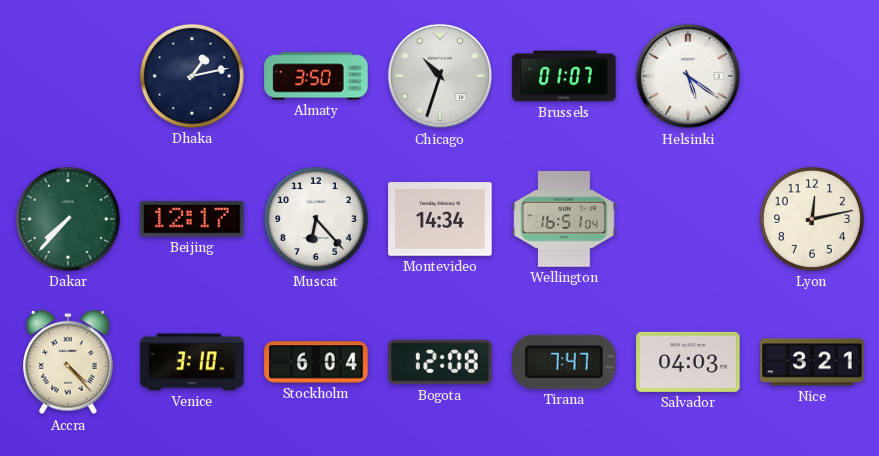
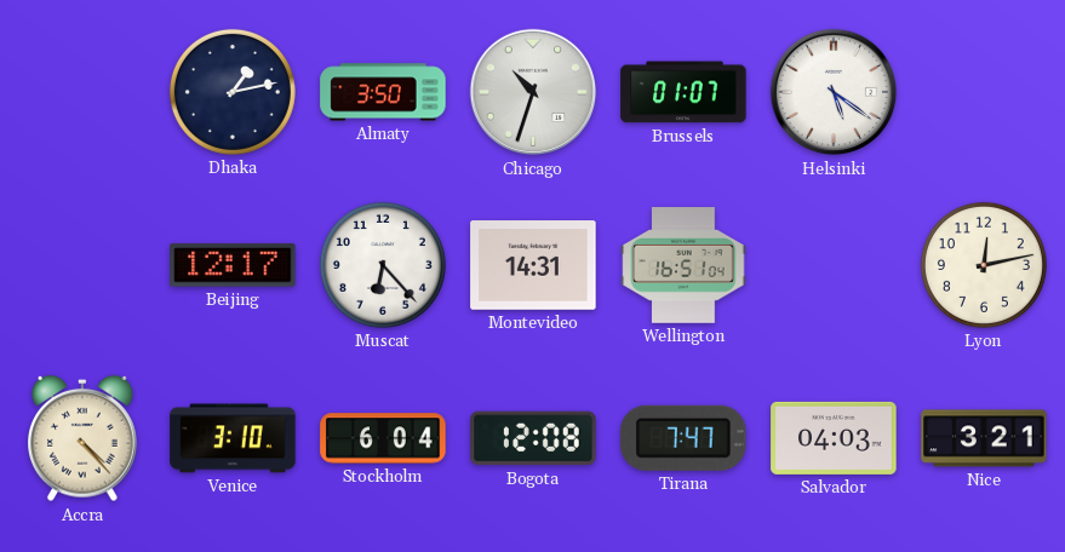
Dakar: 7:37 -> none
Montevideo: 14:34 -> 14:31
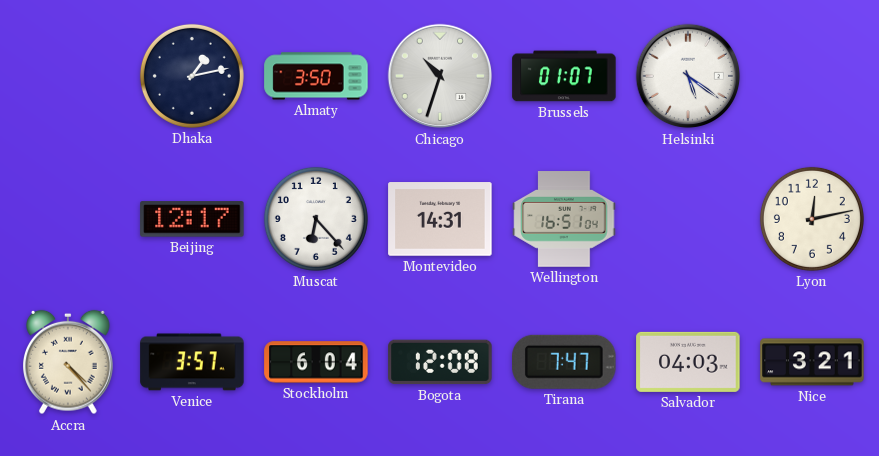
Venice: 3:10 -> 3:57
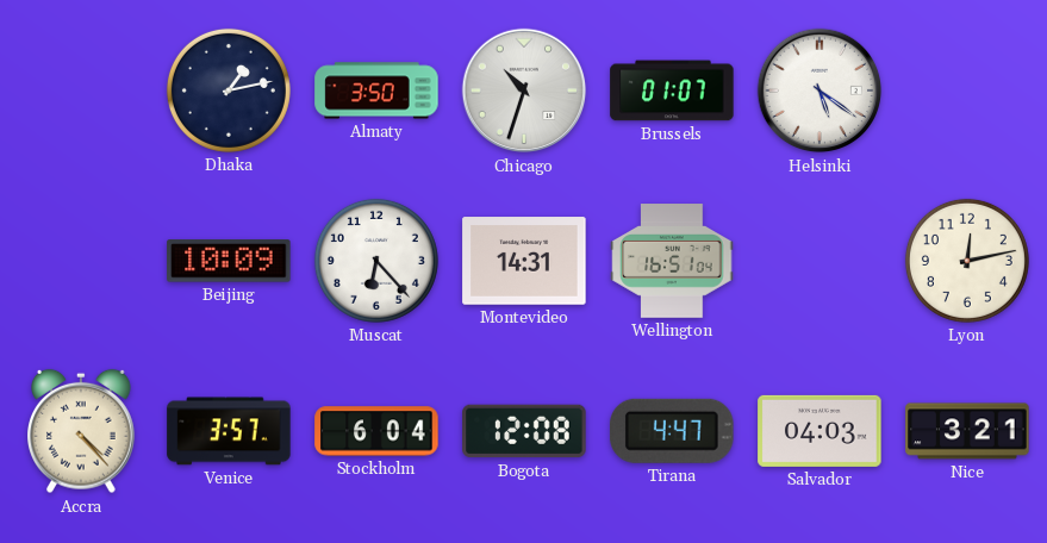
Beijing: 12:17 -> 10:09
Tirana: 7:47 -> 4:47
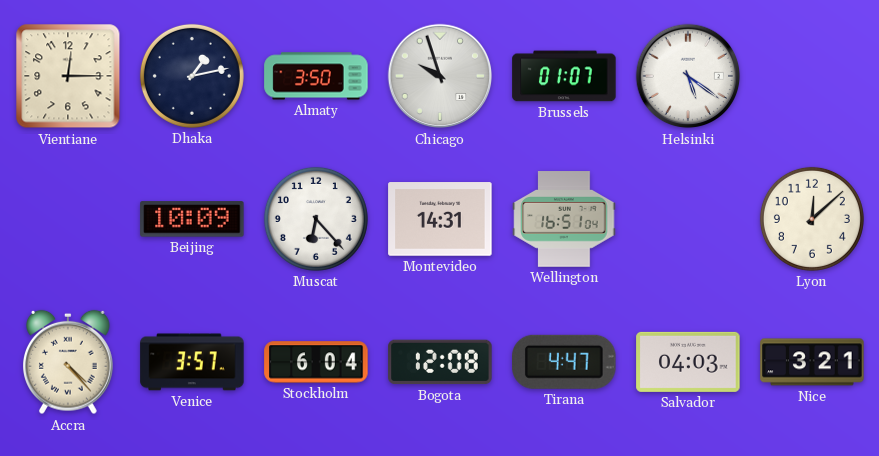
Vientiane: none -> 12:15
Chicago: 10:33 -> 9:57
Lyon: 12:13 -> 12:08
